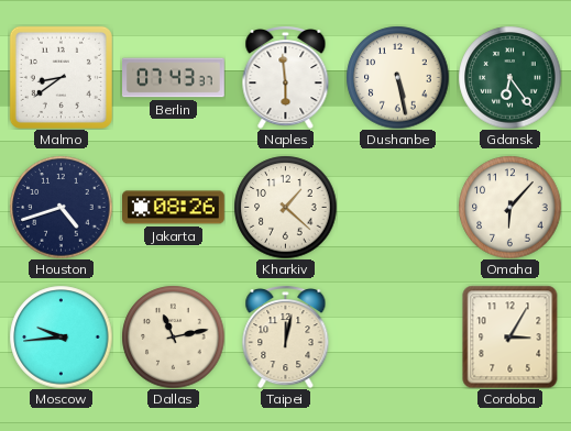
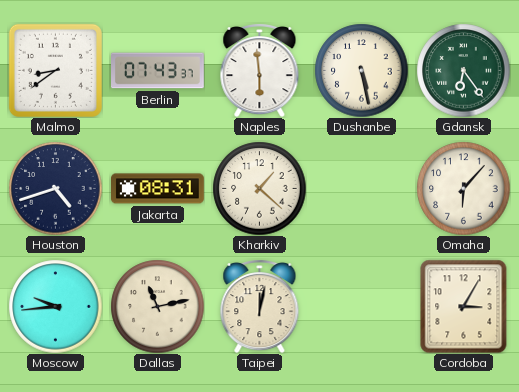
Jakarta: 08:26 -> 08:31
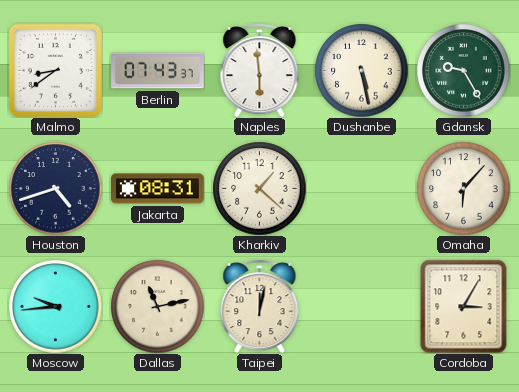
Gdansk: 6:24 -> 9:25
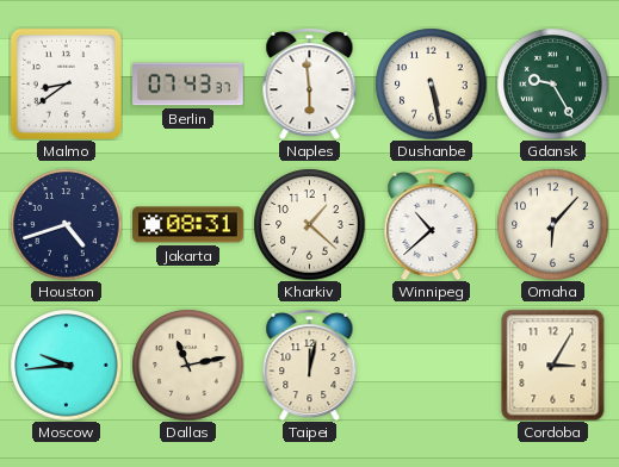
Winnipeg: none -> 10:38
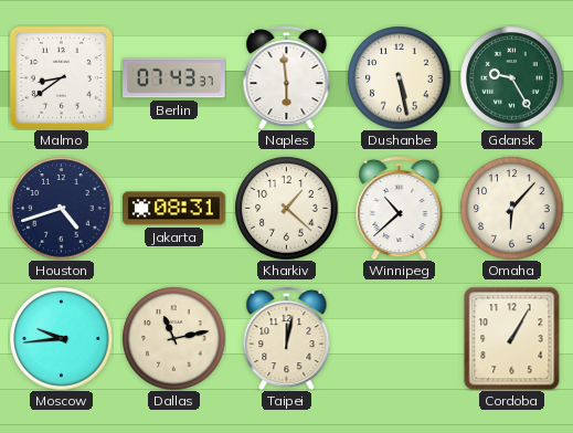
Cordoba: 3:05 -> 1:05
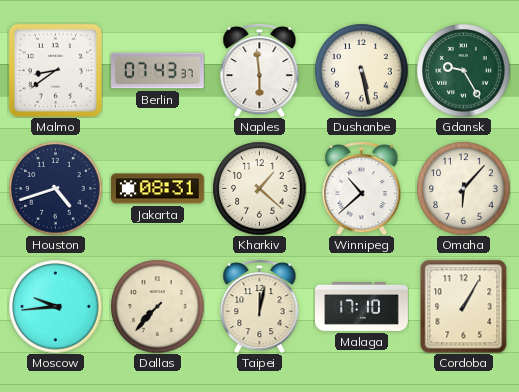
Dallas: 11:13 -> 7:37
Malaga: none -> 17:10
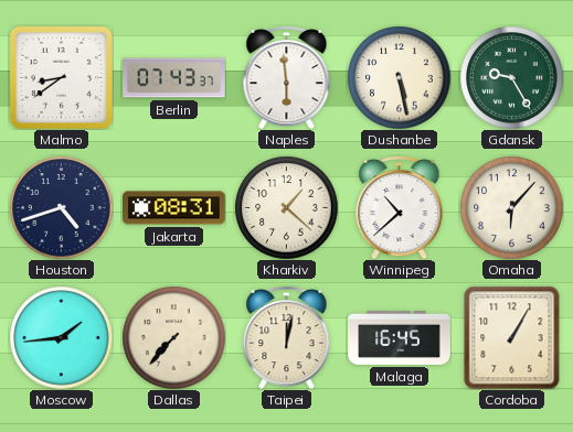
Moscow: 9:44 -> 1:44
Malaga: 17:10 -> 16:45
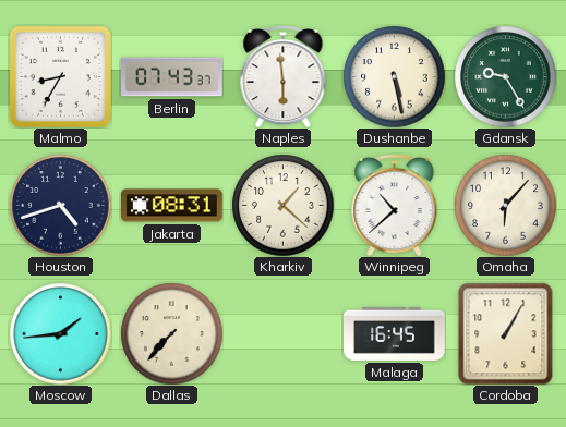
Malmo: 8:39 -> 8:35
Taipei: 12:02 -> none
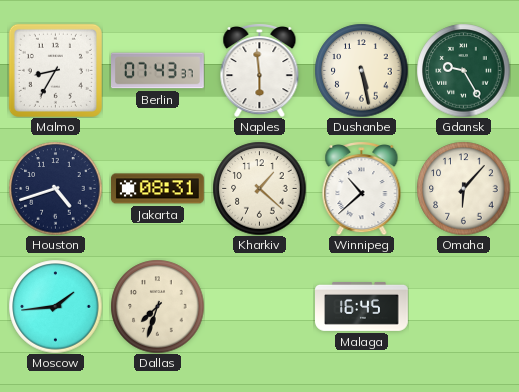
Dallas: 7:37 -> 7:33
Cordoba: 1:05 -> none
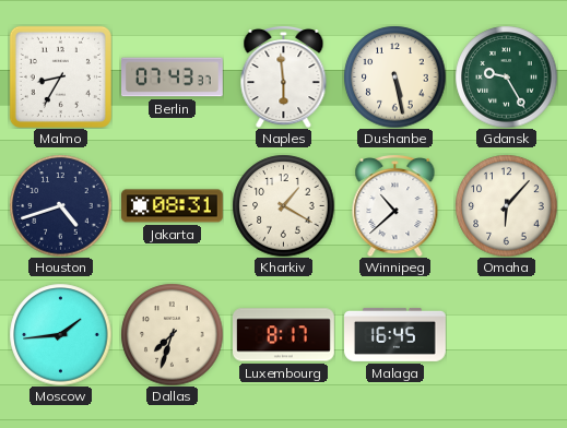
Kharkiv: 1:22 -> 1:20
Luxembourg: none -> 8:17
